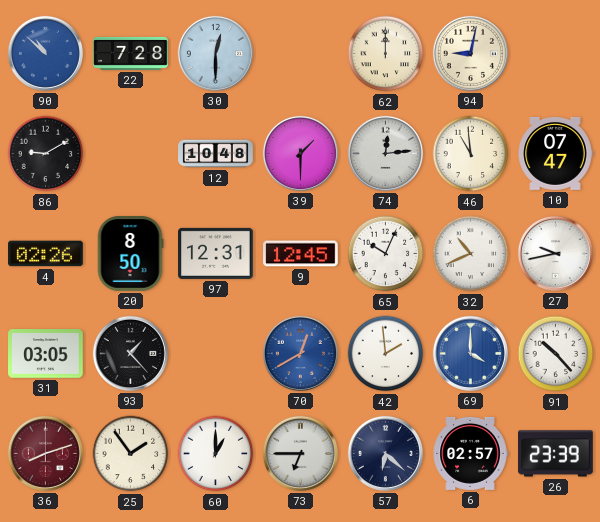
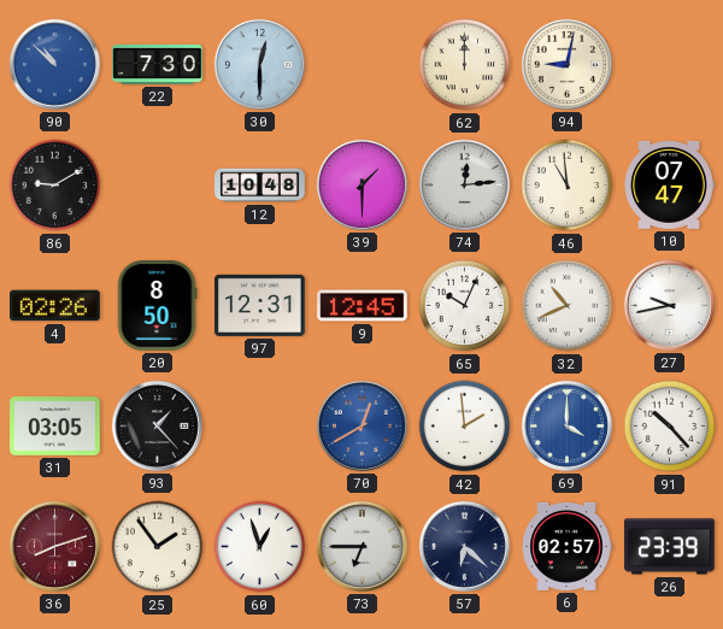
22: 7:28 -> 7:30
60: 1:00 -> 12:57
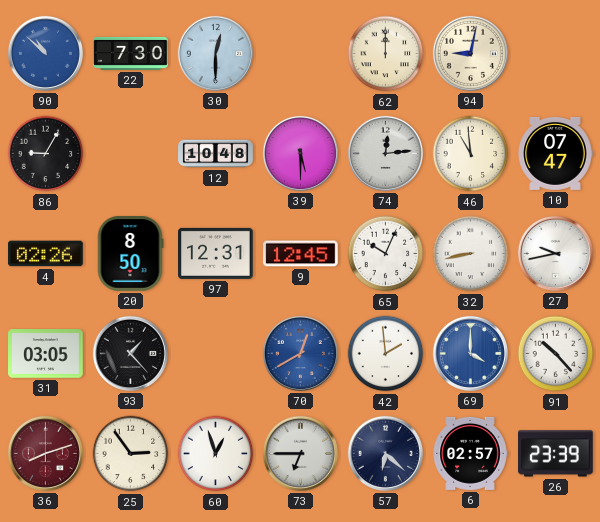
86: 9:10 -> 9:05
39: 1:30 -> 5:30
32: 10:41 -> 8:43
25: 1:54 -> 2:54
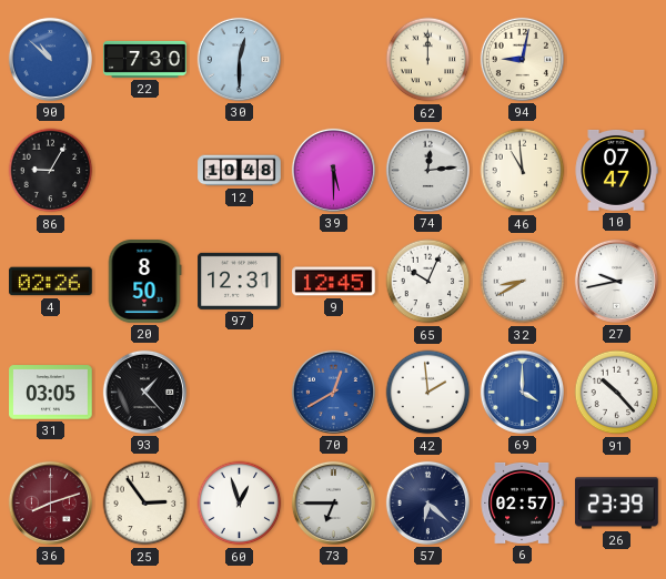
32: 8:43 -> 8:40
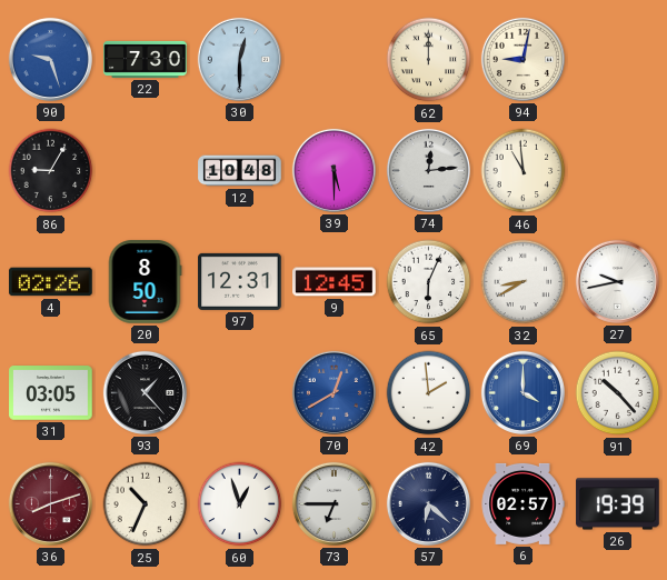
90: 10:52 -> 9:27
10: 07:47 -> none
65: 10:04 -> 6:04
25: 2:54 -> 10:34
26: 23:39 -> 19:39
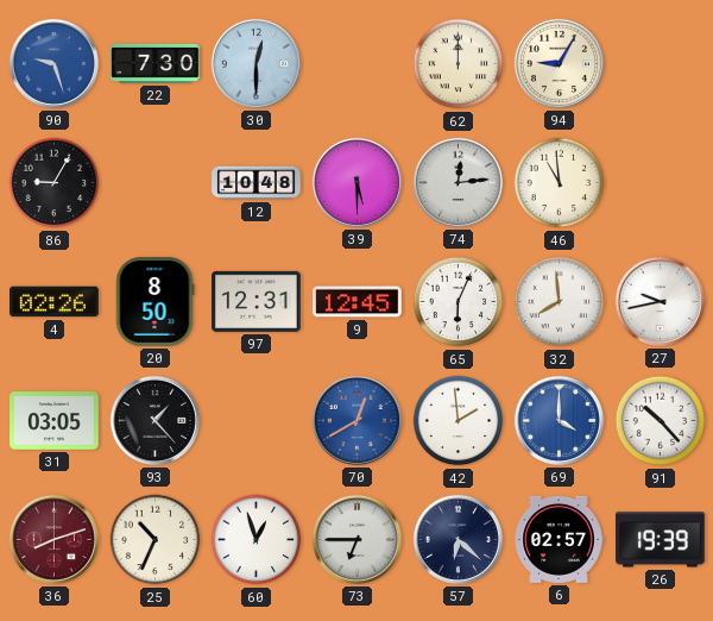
94: 9:02 -> 9:05
32: 8:40 -> 7:59
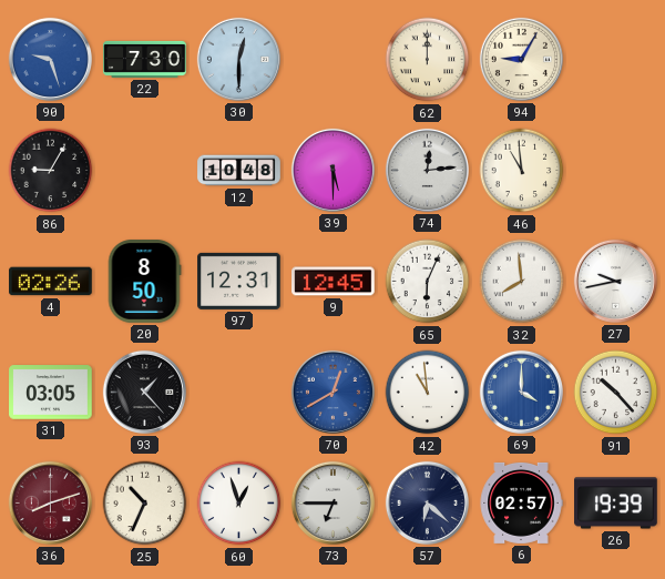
42: 1:59 -> 10:59
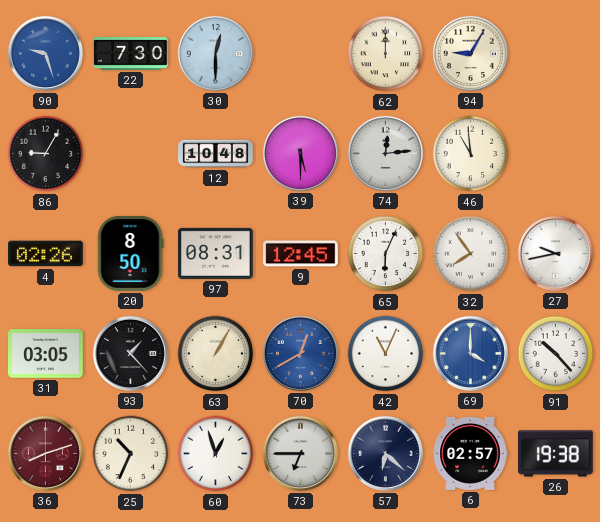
97: 12:31 -> 08:31
32: 7:59 -> 7:54
63: none -> 1:05
42: 10:59 -> 11:04
26: 19:39 -> 19:38
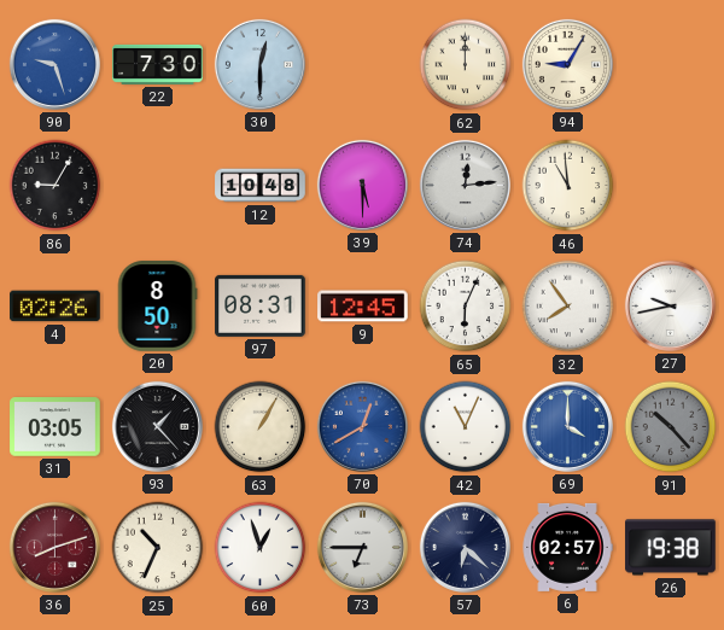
91 dial: white -> grey
